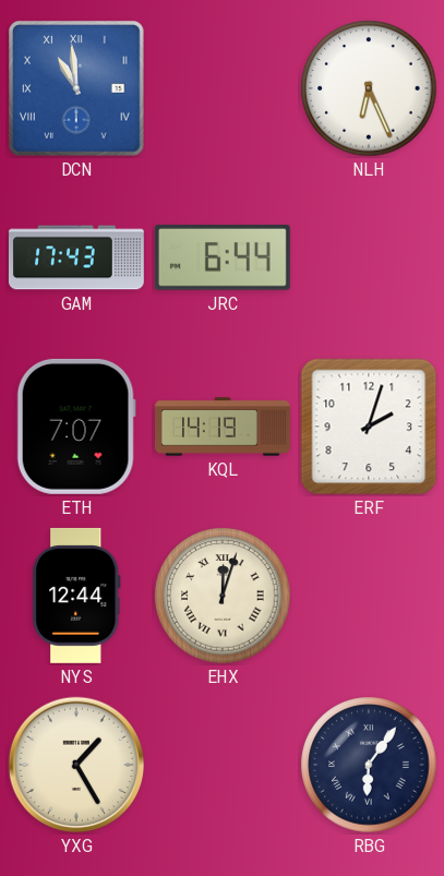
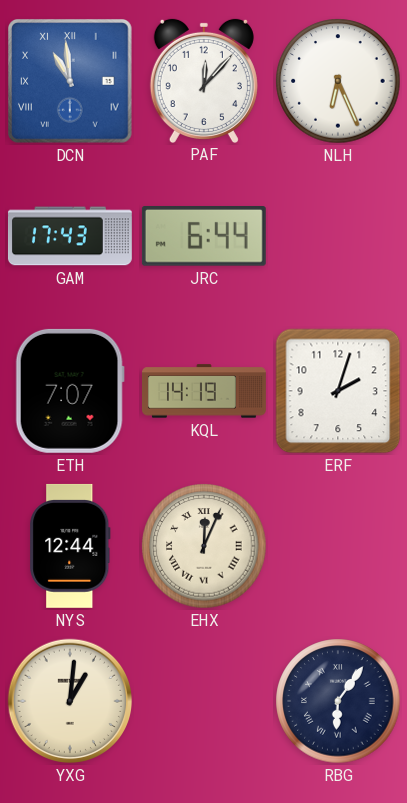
PAF: none -> 12:07
EHX: 12:03 -> 12:04
YXG: 1:25 -> 1:01
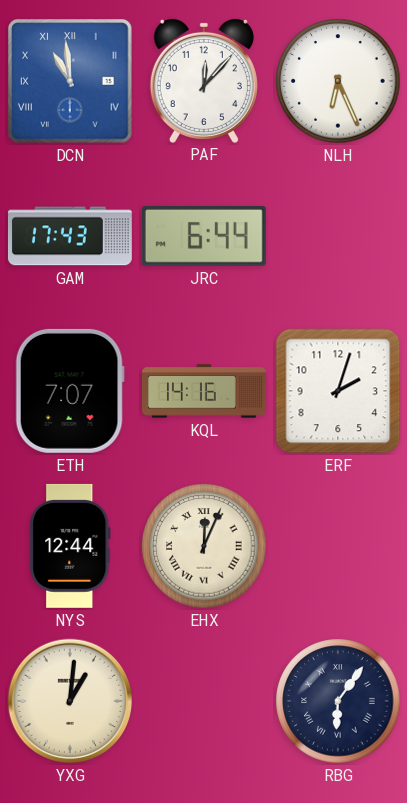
KQL: 14:19 -> 14:16
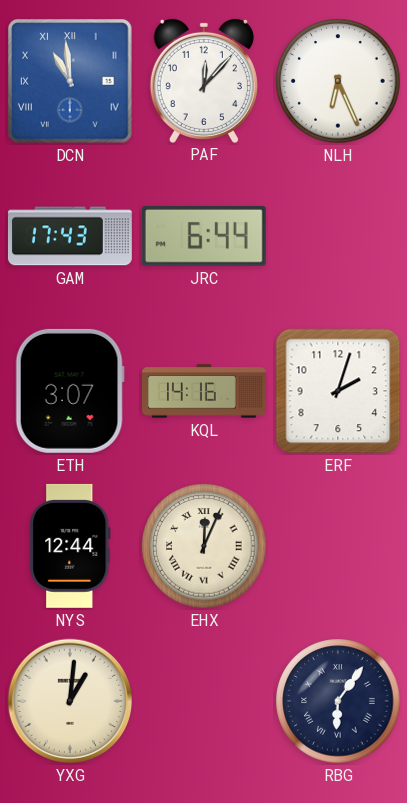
ETH: 7:07 -> 3:07
